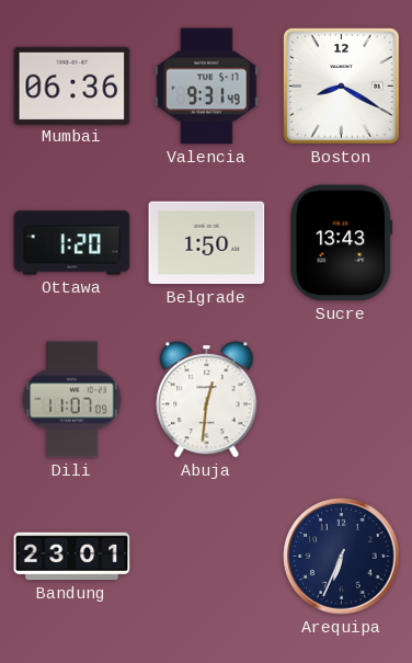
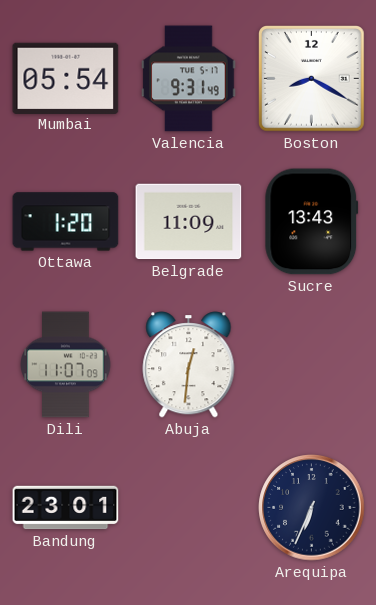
Mumbai: 06:36 -> 05:54
Belgrade: 1:50 -> 11:09
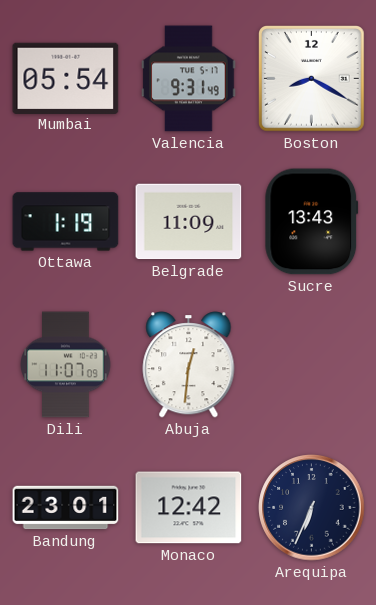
Ottawa: 1:20 -> 1:19
Monaco: none -> 12:42
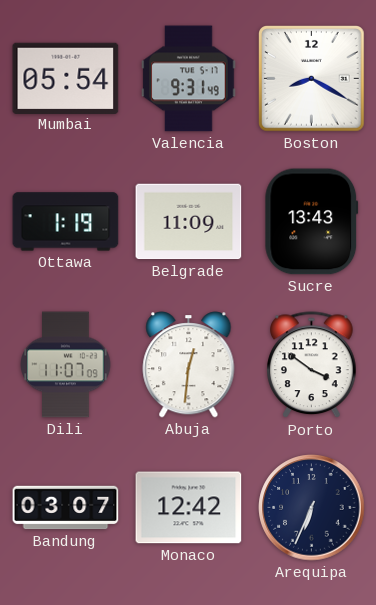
Porto: none -> 3:51
Bandung: 23:01 -> 03:07
